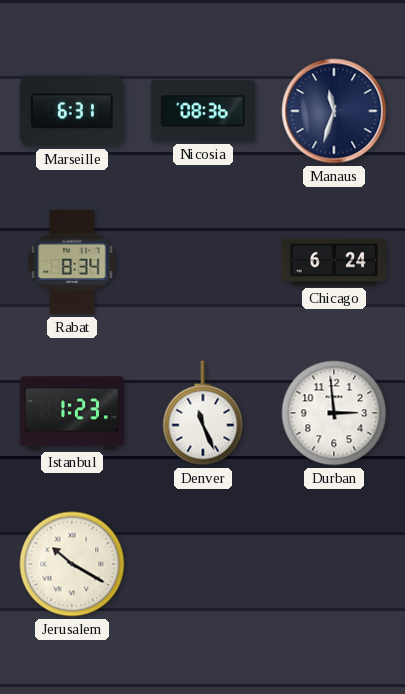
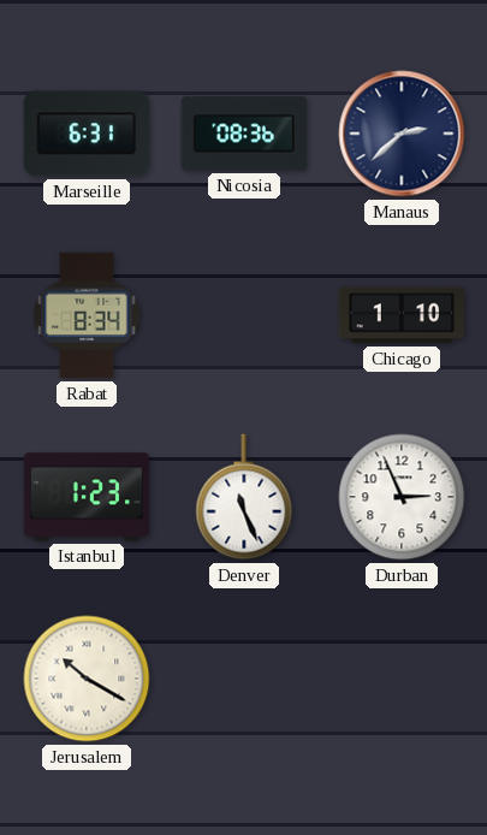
Manaus: 11:33 -> 2:38
Chicago: 6:24 -> 1:10
Durban: 2:59 -> 2:56
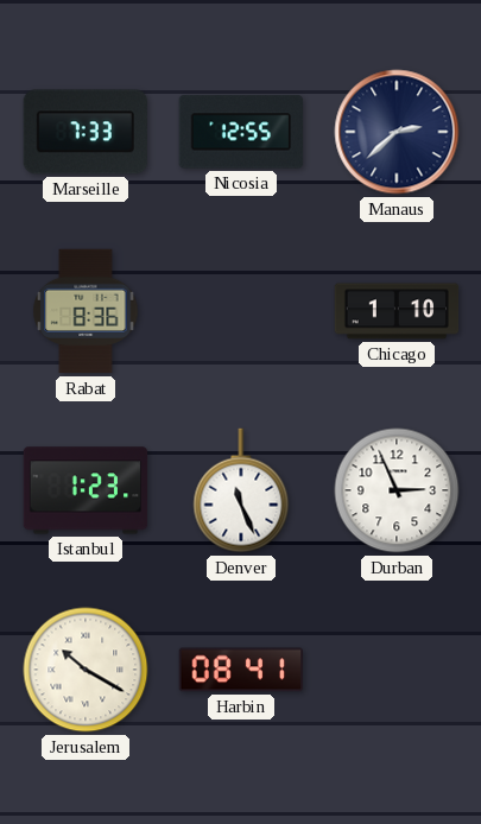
Marseille: 6:31 -> 7:33
Nicosia: 08:36 -> 12:55
Rabat: 8:34 -> 8:36
Harbin: none -> 08:41
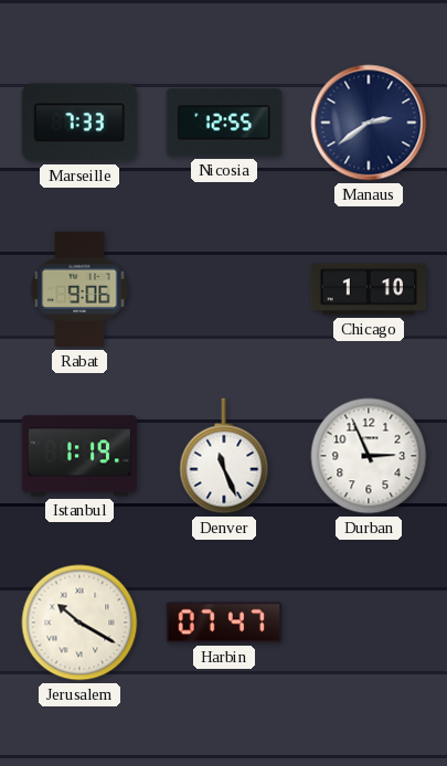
Manaus: 2:38 -> 2:39
Rabat: 8:36 -> 9:06
Istanbul: 1:23 -> 1:19
Harbin: 08:41 -> 07:47
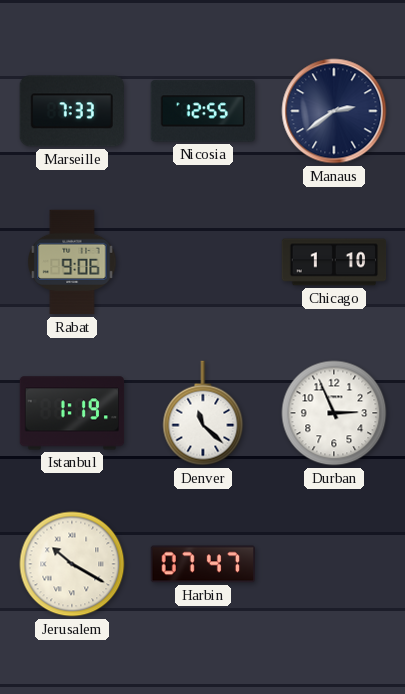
Denver: 11:26 -> 11:22
